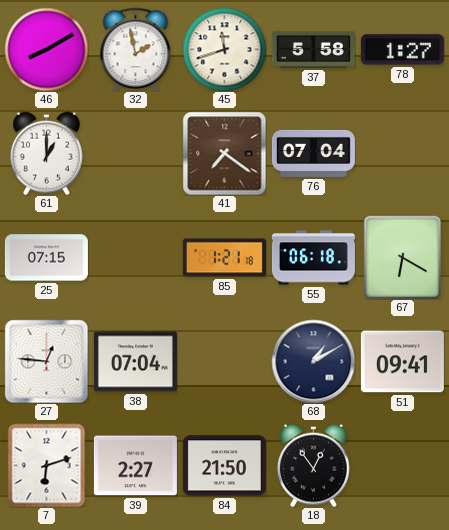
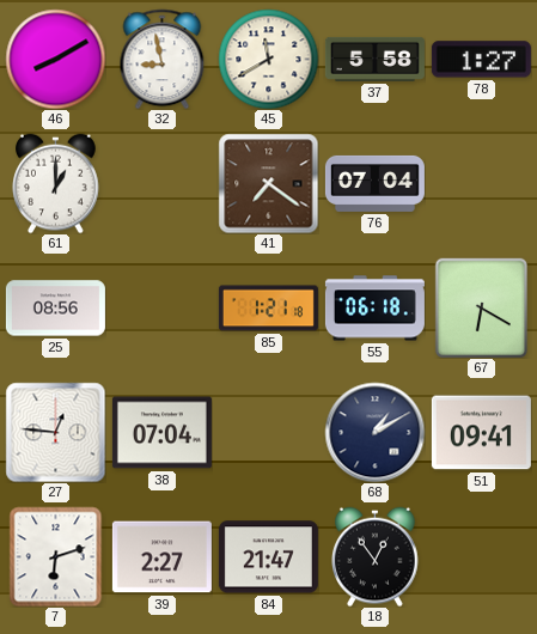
32: 1:58 -> 8:58
45: 11:42 -> 11:40
25: 07:15 -> 08:56
84: 21:50 -> 21:47
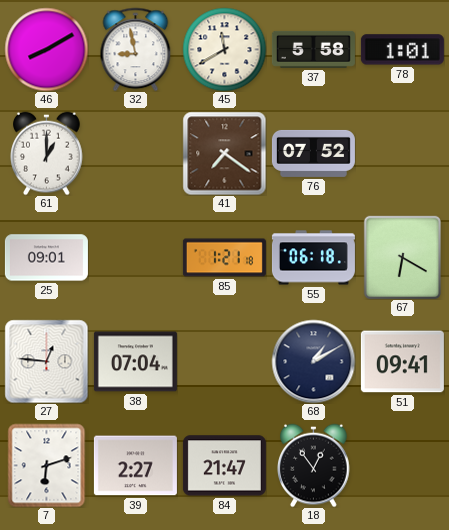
78: 1:27 -> 1:01
76: 07:04 -> 07:52
25: 08:56 -> 09:01
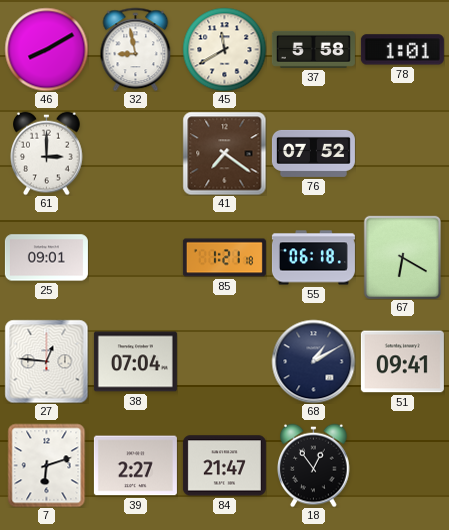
61: 1:00 -> 3:00
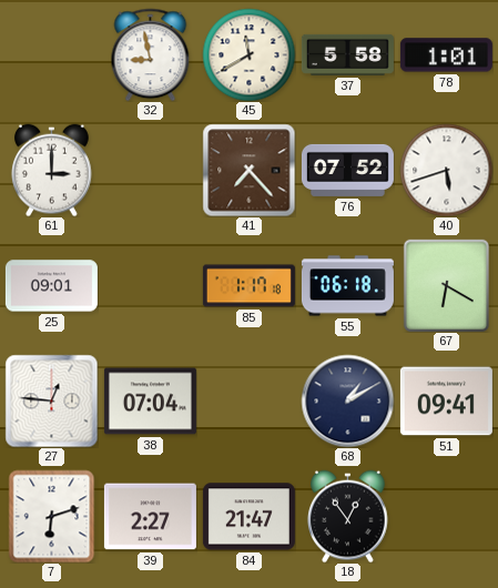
46: 8:10 -> none
41: 7:21 -> 7:23
40: none -> 5:42
85: 1:21 -> 1:17
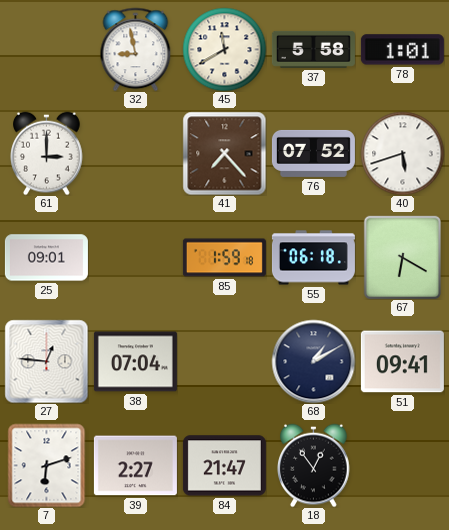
85: 1:17 -> 1:59
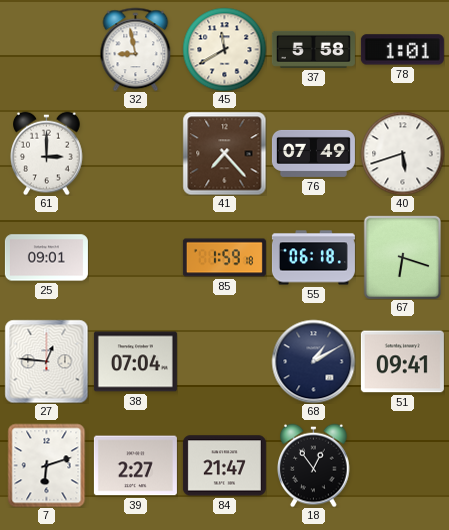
76: 07:52 -> 07:49
67: 6:20 -> 6:18
